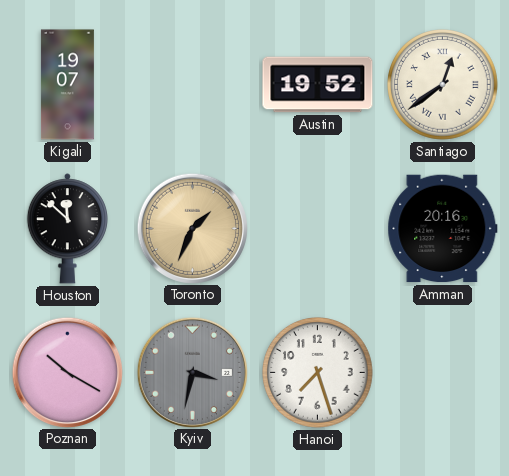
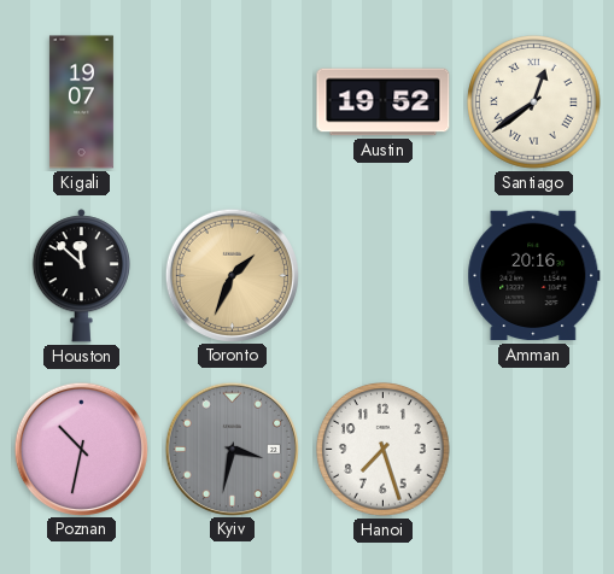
Poznan: 10:20 -> 10:32
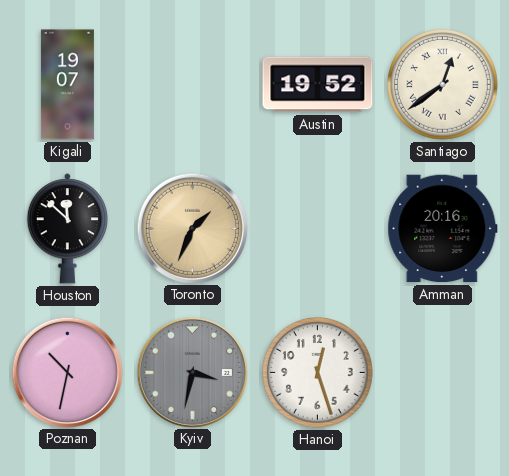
Hanoi: 7:27 -> 12:27
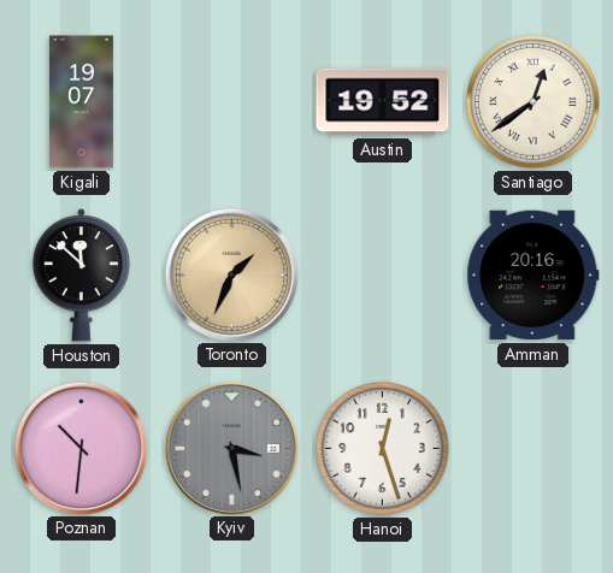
Poznan: 10:32 -> 10:31
Kyiv: 3:32 -> 3:28
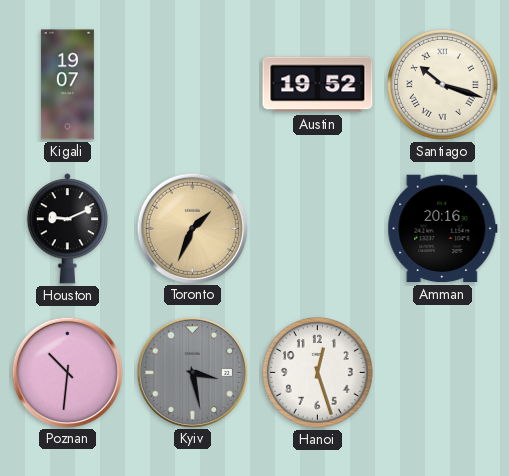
Santiago: 12:39 -> 10:18
Houston: 11:52 -> 9:11
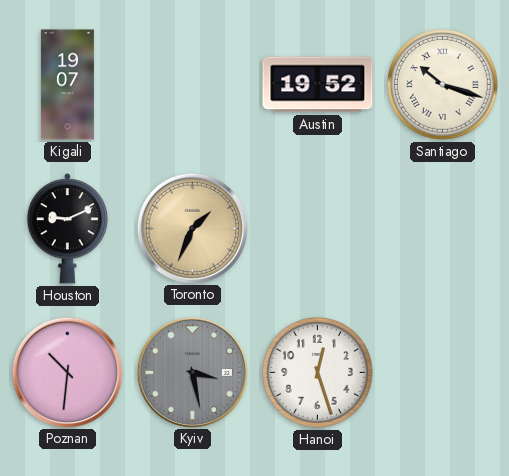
Amman: 20:16 -> none
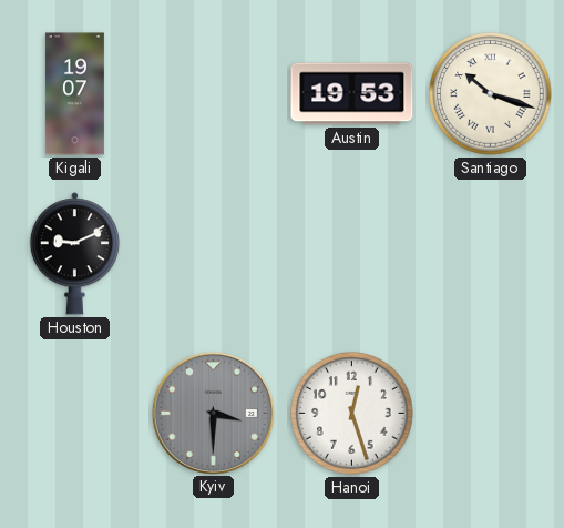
Austin: 19:52 -> 19:53
Toronto: 1:34 -> none
Poznan: 10:31 -> none
Kyiv: 3:28 -> 3:30
